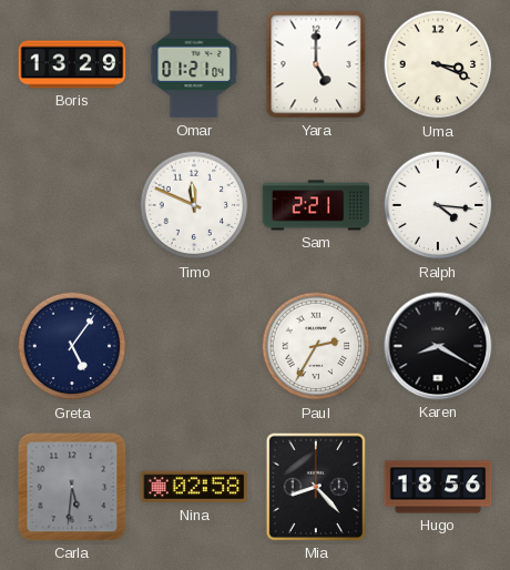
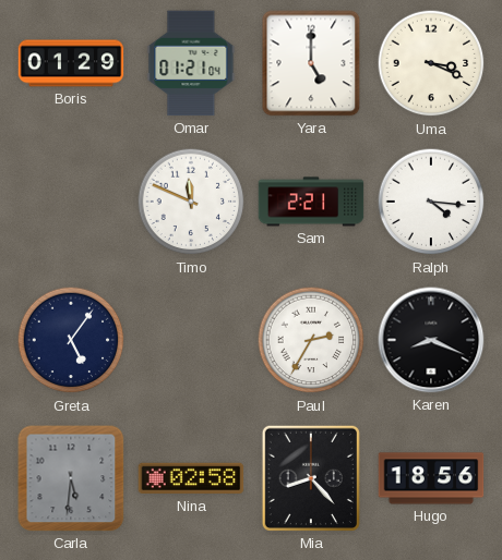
Boris: 13:29 -> 01:29
Karen: 8:20 -> 8:19
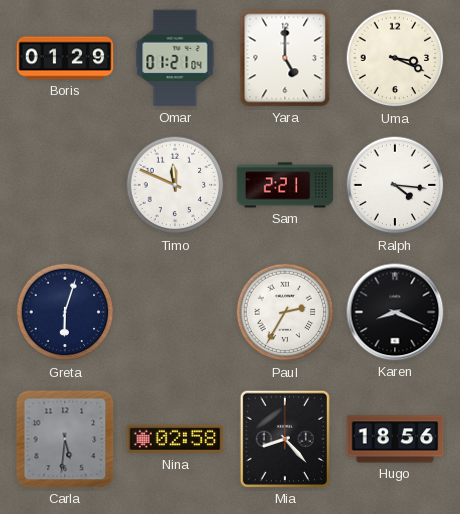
Greta: 5:06 -> 6:03
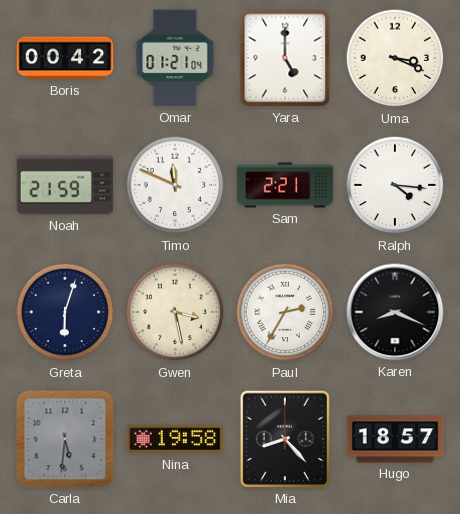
Boris: 01:29 -> 00:42
Noah: none -> 21:59
Gwen: none -> 3:28
Nina: 02:58 -> 19:58
Hugo: 18:56 -> 18:57
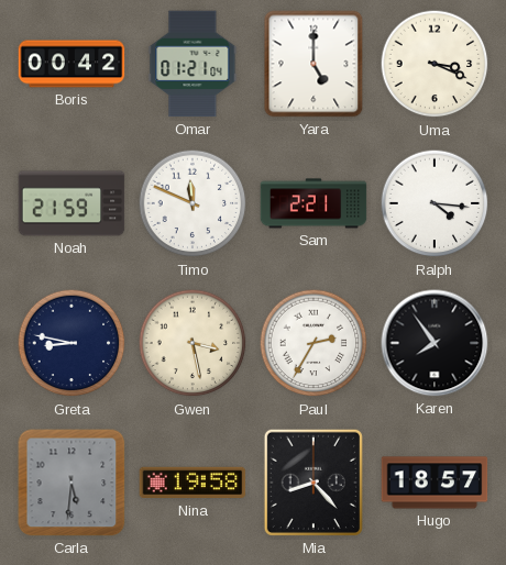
Greta: 6:03 -> 8:47
Karen: 8:19 -> 7:54
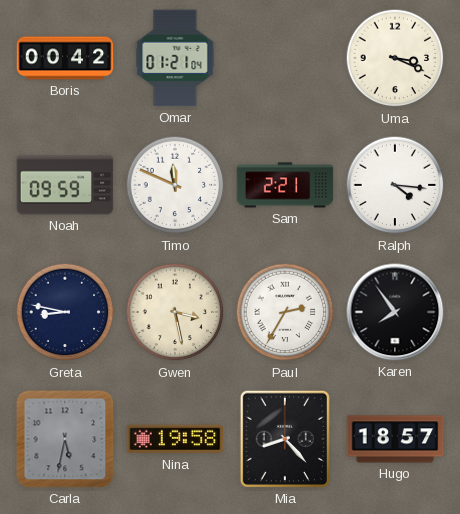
Yara: 5:00 -> none
Noah: 21:59 -> 09:59
Carla: 5:31 -> 5:32
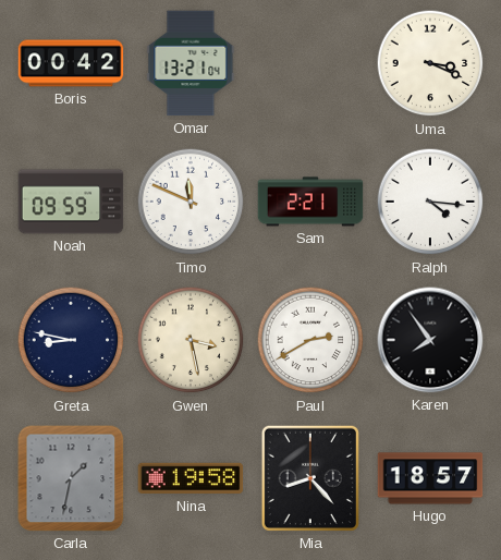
Omar: 01:21 -> 13:21
Paul: 2:35 -> 2:40
Carla: 5:32 -> 1:32
